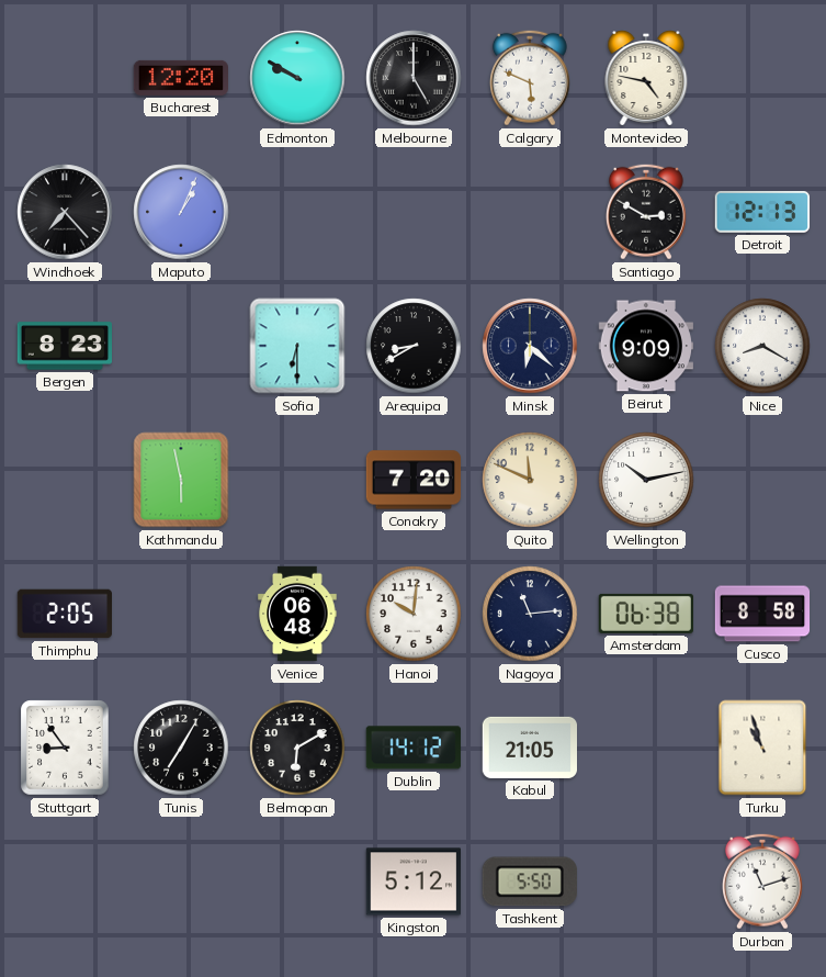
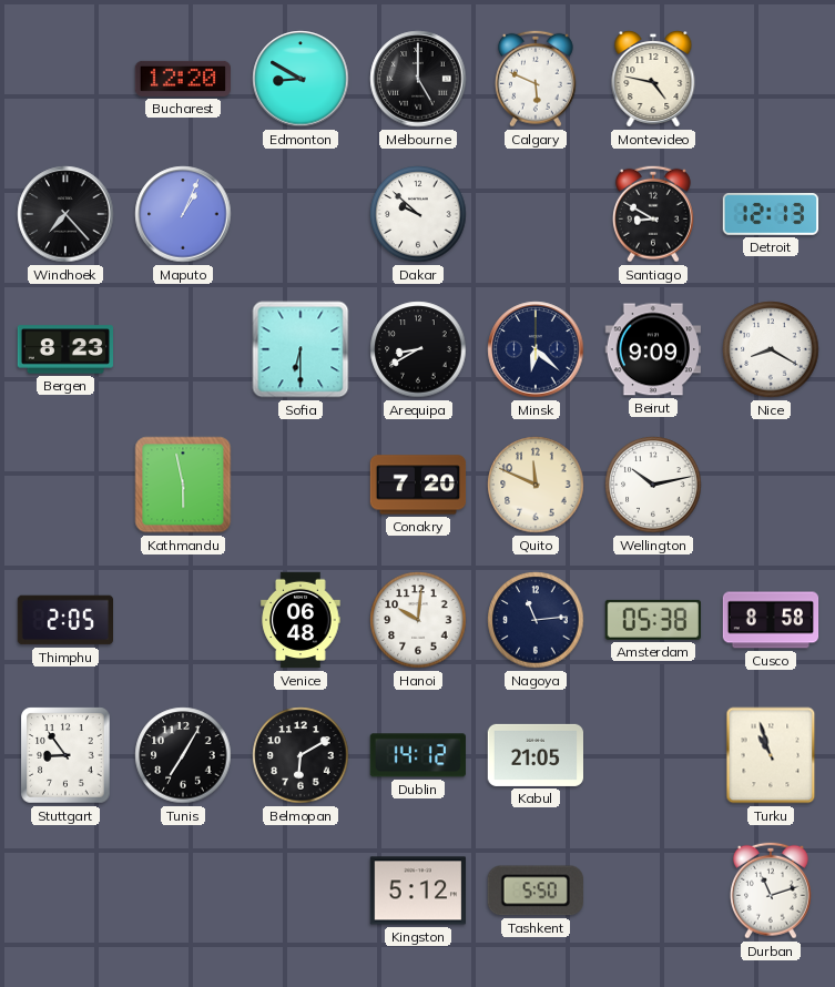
Edmonton: 9:50 -> 8:50
Dakar: none -> 9:52
Santiago: 2:50 -> 8:50
Amsterdam: 06:38 -> 05:38
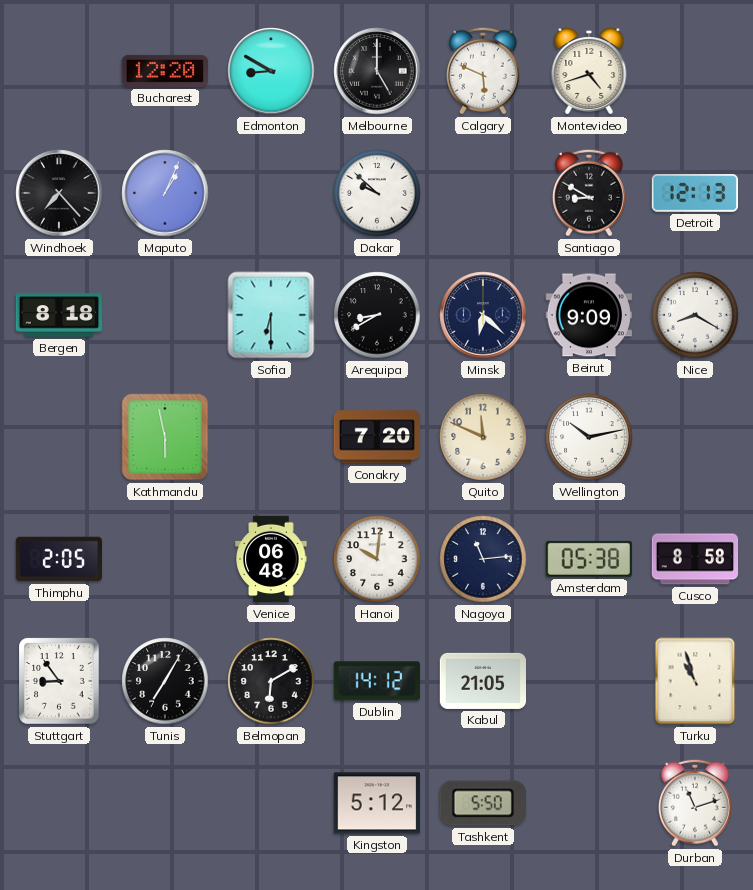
Montevideo: 4:47 -> 4:42
Bergen: 8:23 -> 8:18
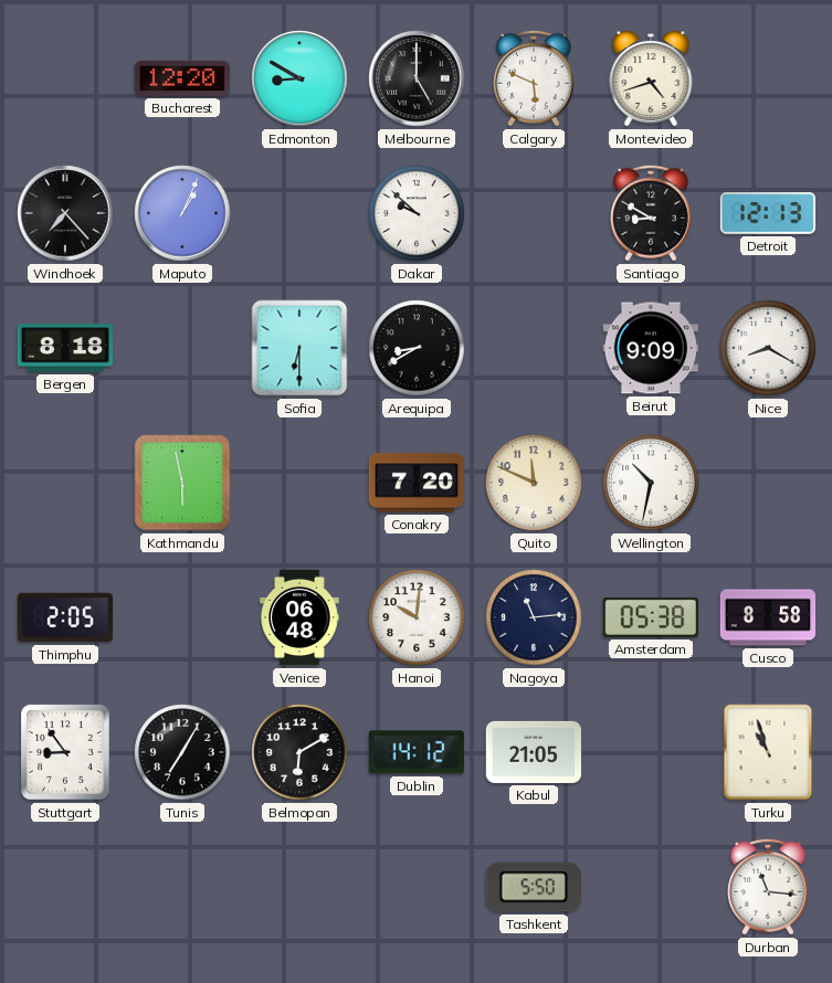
Minsk: 6:22 -> none
Wellington: 10:13 -> 10:32
Kingston: 5:12 -> none
Durban: 11:12 -> 11:16
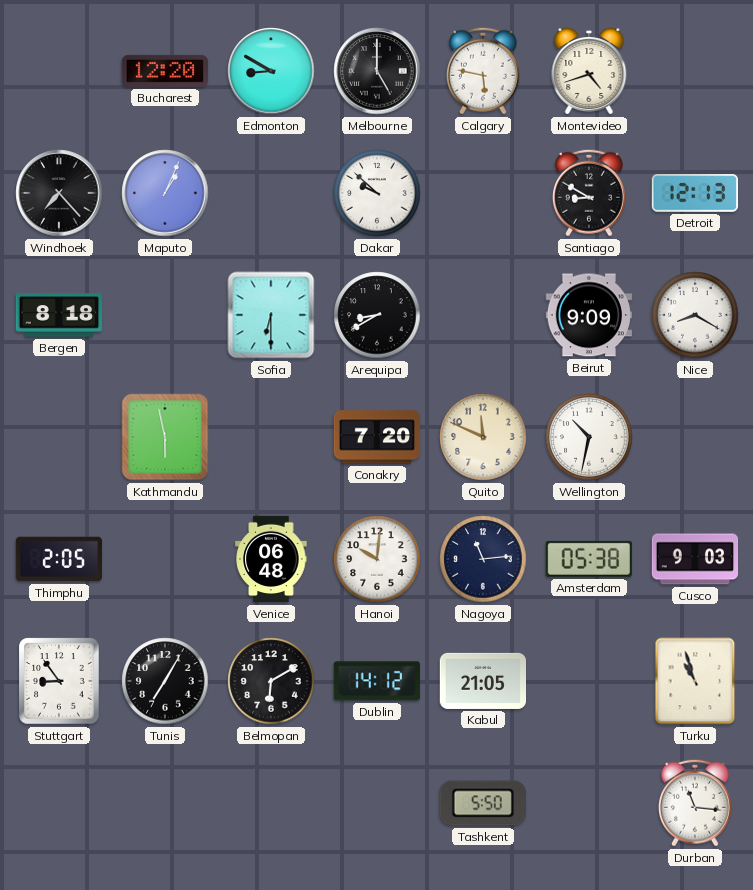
Calgary: 5:49 -> 5:47
Cusco: 8:58 -> 9:03
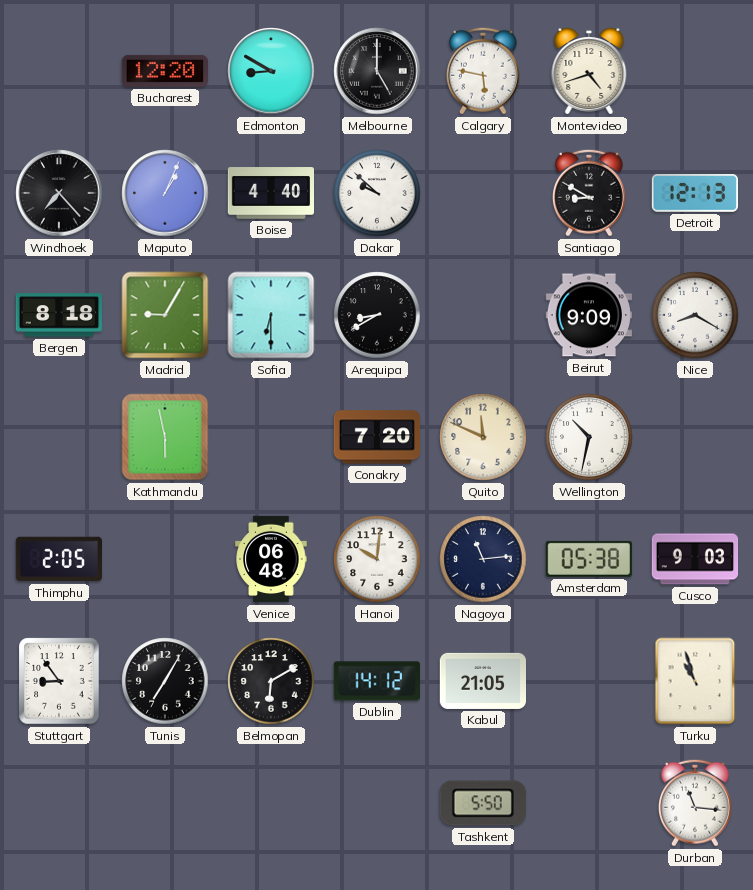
Boise: none -> 4:40
Madrid: none -> 9:05
